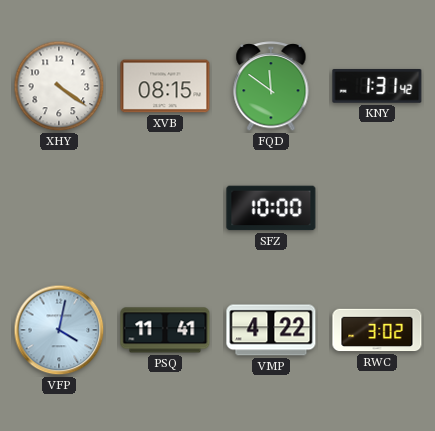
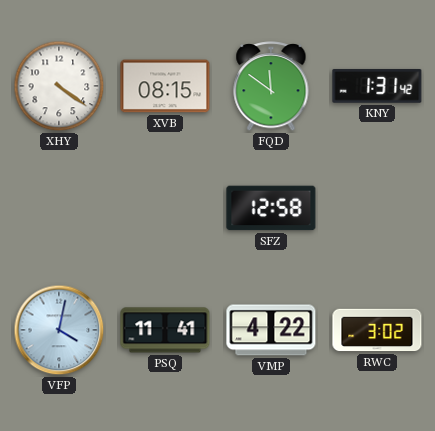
SFZ: 10:00 -> 12:58
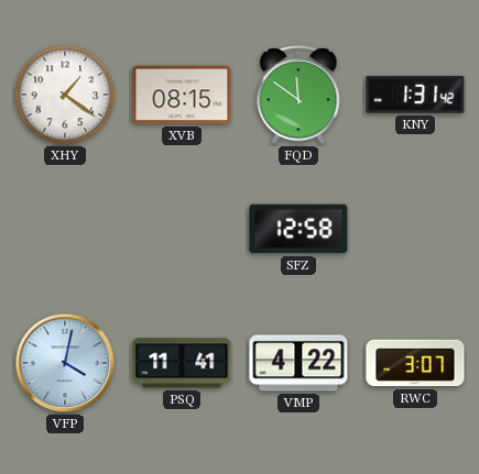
XHY: 4:21 -> 1:21
RWC: 3:02 -> 3:07
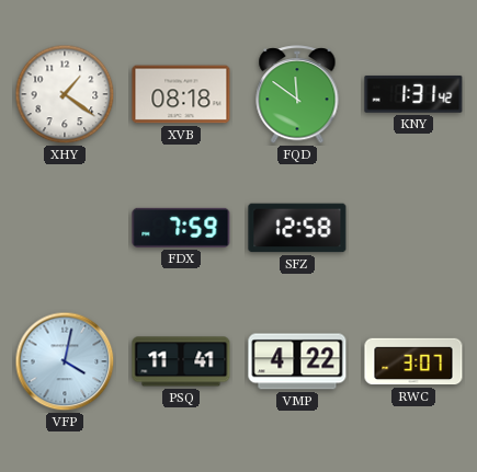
XVB: 08:15 -> 08:18
FDX: none -> 7:59
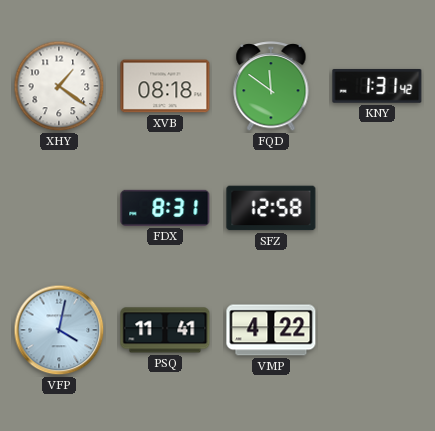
FDX: 7:59 -> 8:31
RWC: 3:07 -> none
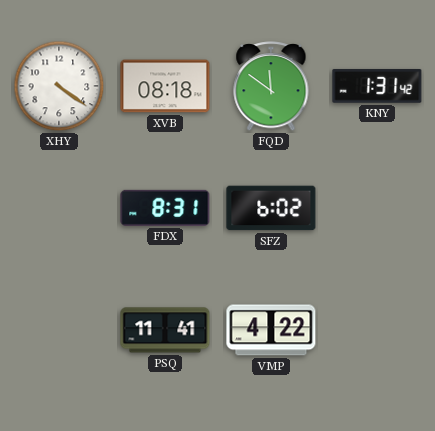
XHY: 1:21 -> 4:21
SFZ: 12:58 -> 6:02
VFP: 4:02 -> none
